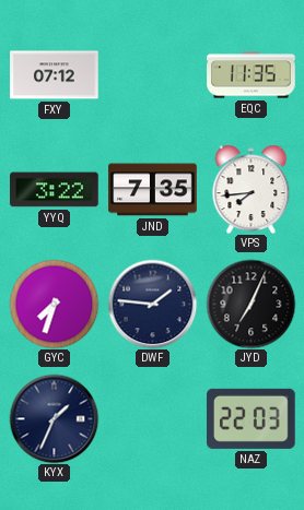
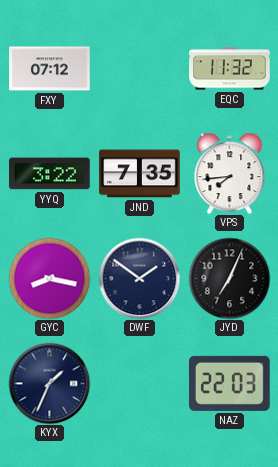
EQC: 11:35 -> 11:32
GYC: 7:33 -> 8:17
DWF: 1:46 -> 1:51
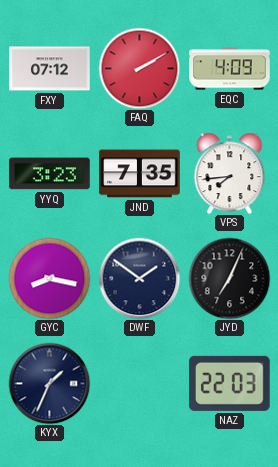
FAQ: none -> 2:10
EQC: 11:32 -> 4:09
YYQ: 3:22 -> 3:23
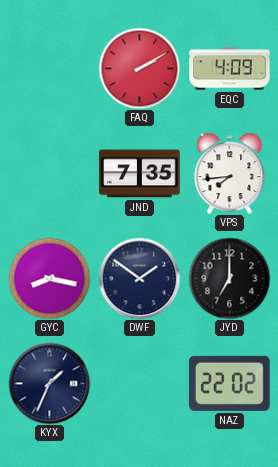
FXY: 07:12 -> none
YYQ: 3:23 -> none
JYD: 7:04 -> 7:00
NAZ: 22:03 -> 22:02
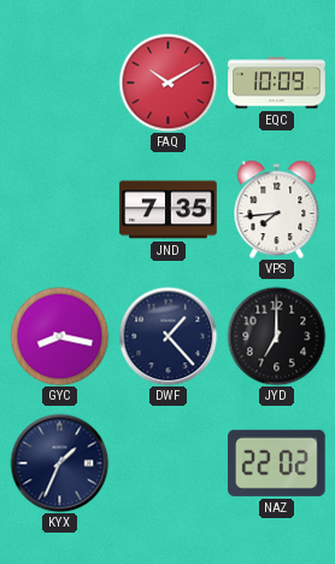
FAQ: 2:10 -> 10:10
EQC: 4:09 -> 10:09
DWF: 1:51 -> 1:23
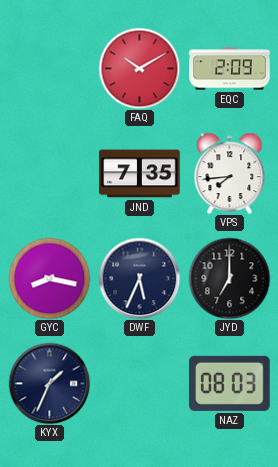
EQC: 10:09 -> 2:09
DWF: 1:23 -> 5:34
NAZ: 22:02 -> 08:03
